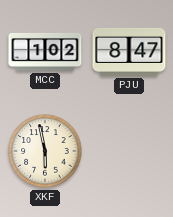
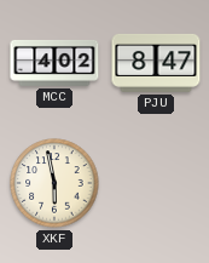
MCC: 1:02 -> 4:02
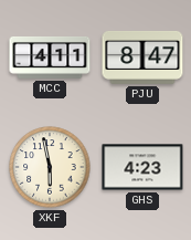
MCC: 4:02 -> 4:11
GHS: none -> 4:23
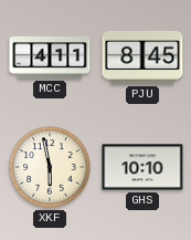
PJU: 8:47 -> 8:45
GHS: 4:23 -> 10:10
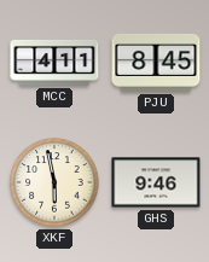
GHS: 10:10 -> 9:46
